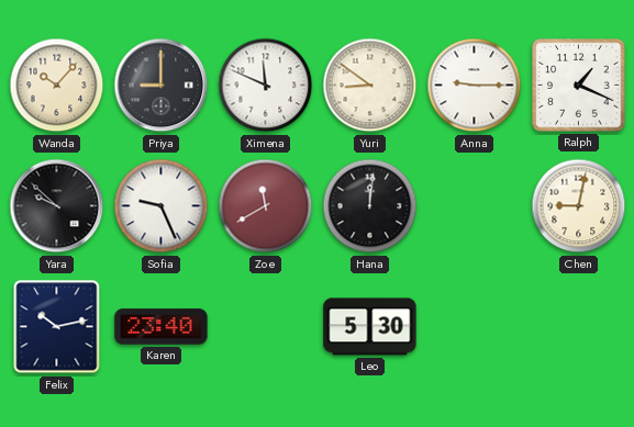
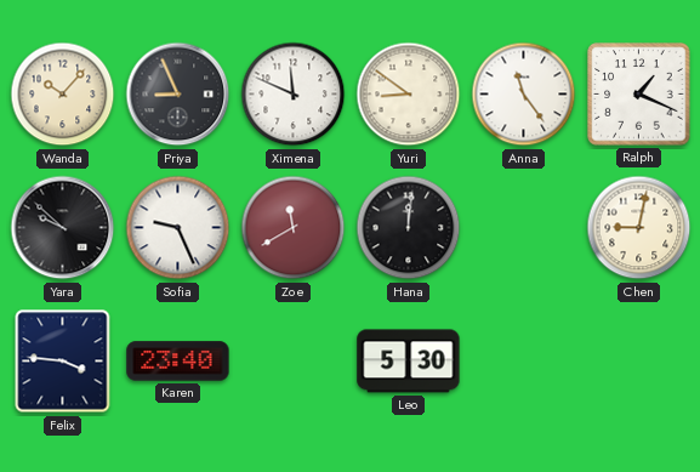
Priya: 9:00 -> 8:56
Anna: 9:15 -> 11:24
Felix: 10:13 -> 3:46
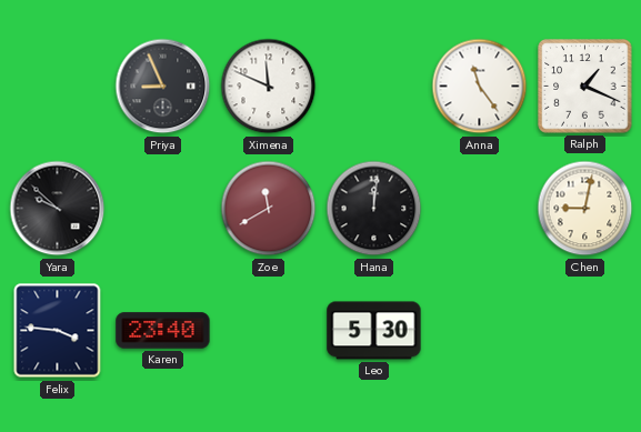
Wanda: 10:07 -> none
Yuri: 8:51 -> none
Sofia: 9:26 -> none
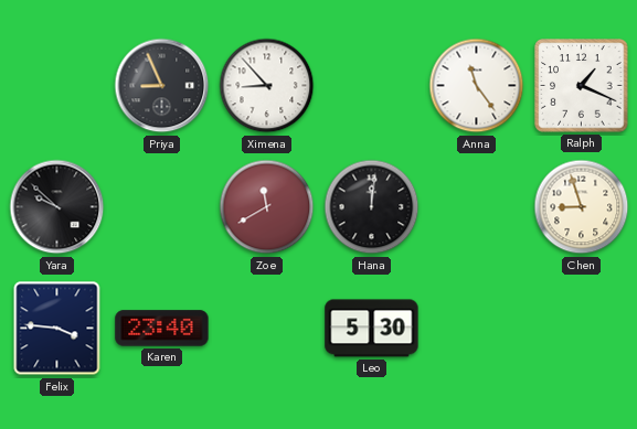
Ximena: 11:49 -> 8:53
Chen: 9:02 -> 8:57
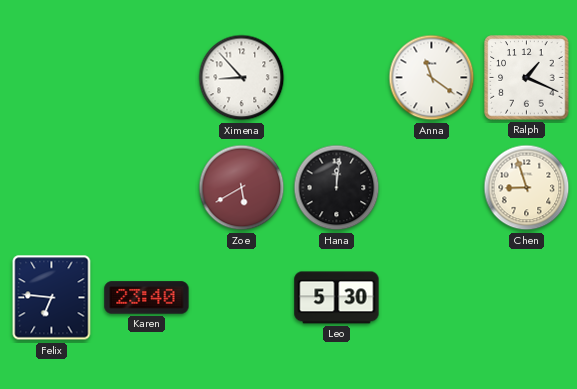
Priya: 8:56 -> none
Anna: 11:24 -> 11:21
Yara: 9:52 -> none
Zoe: 11:40 -> 5:40
Felix: 3:46 -> 6:46
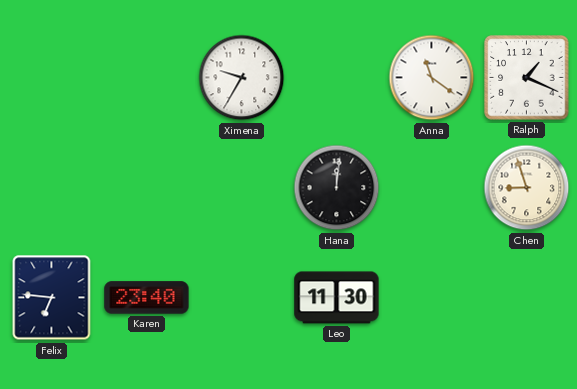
Ximena: 8:53 -> 9:35
Zoe: 5:40 -> none
Leo: 5:30 -> 11:30
